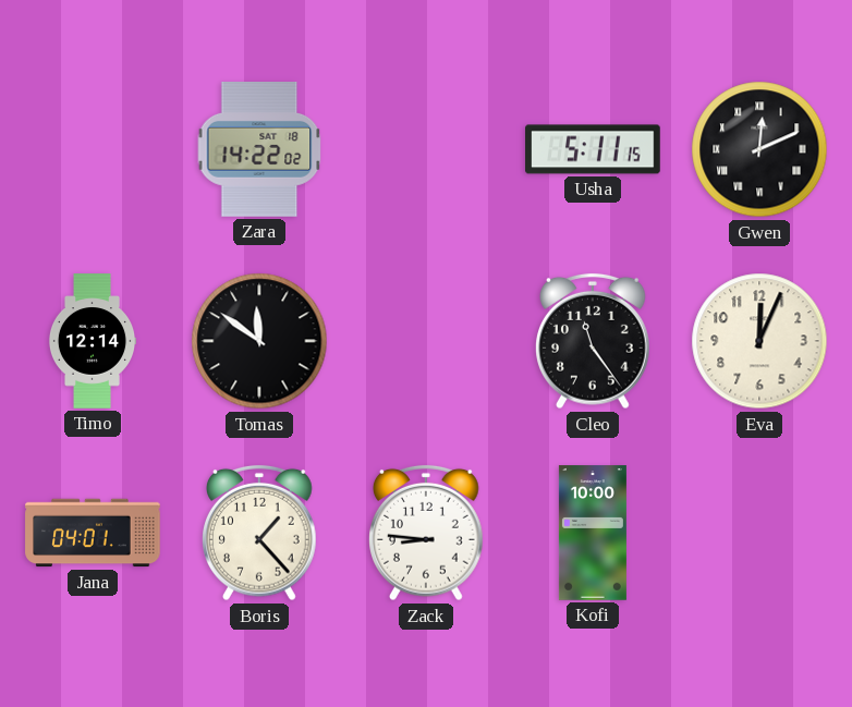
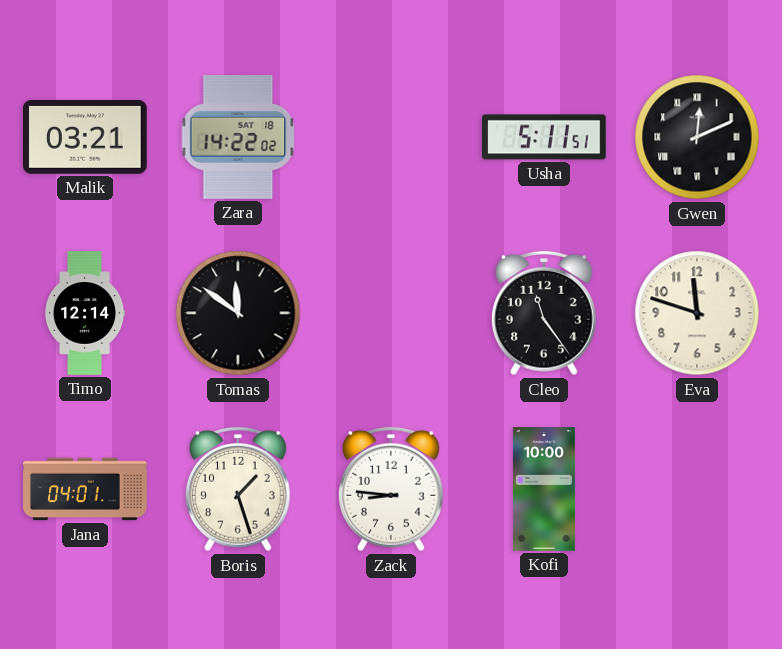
Malik: none -> 03:21
Usha: 5:11:15 -> 5:11:51
Eva: 12:04 -> 11:48
Boris: 1:23 -> 1:27
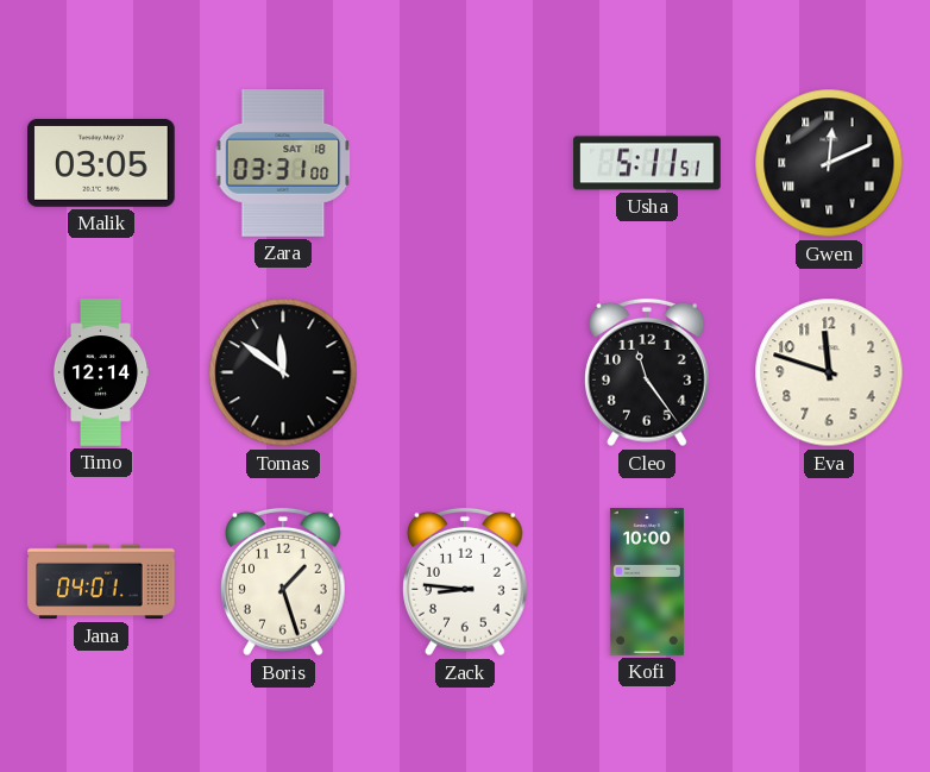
Malik: 03:21 -> 03:05
Zara: 14:22 -> 03:31
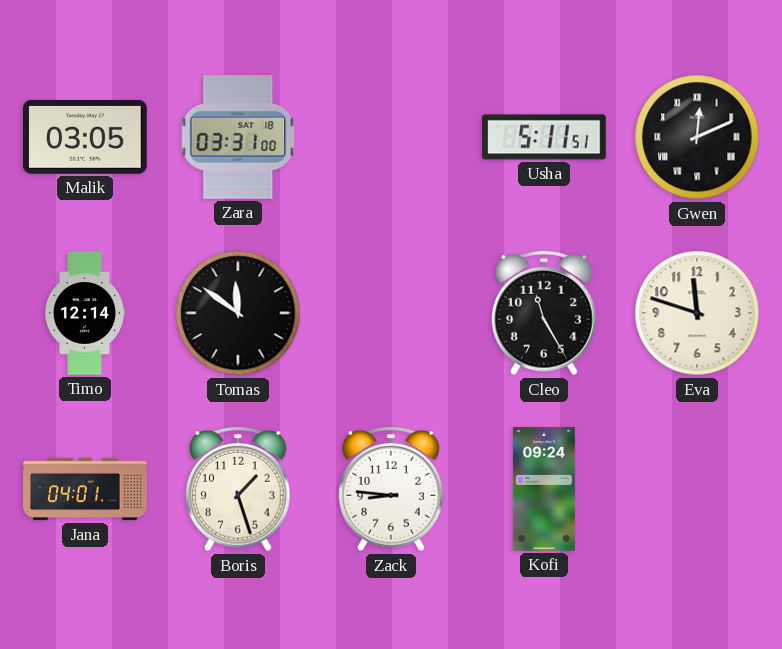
Cleo: 11:24 -> 11:25
Kofi: 10:00 -> 09:24
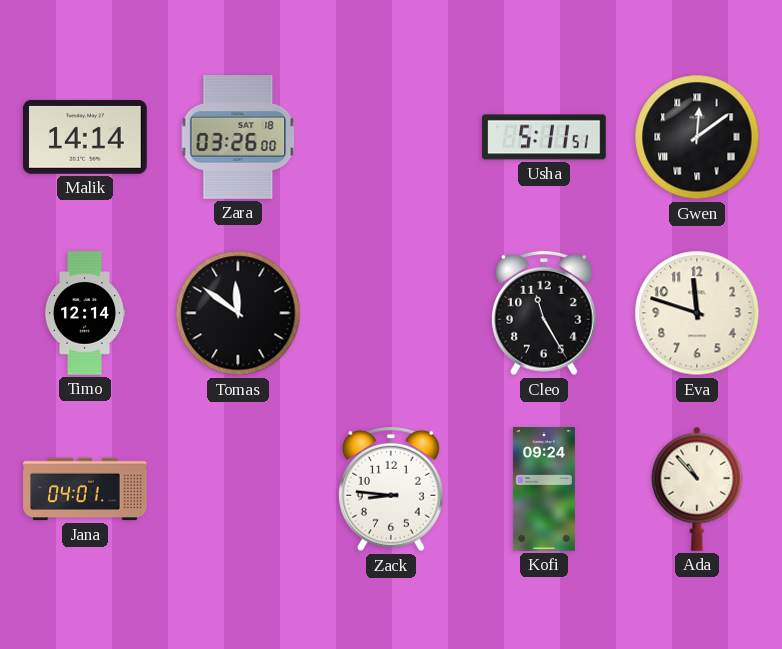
Malik: 03:05 -> 14:14
Zara: 03:31 -> 03:26
Gwen: 12:11 -> 12:09
Boris: 1:27 -> none
Ada: none -> 10:53
